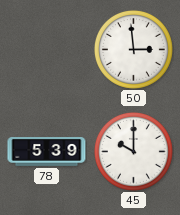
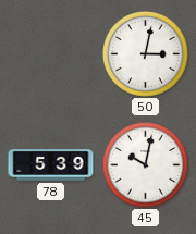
50: 2:59 -> 3:02
45: 10:00 -> 10:02
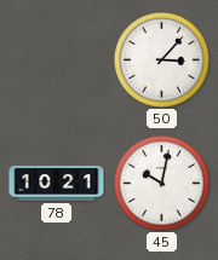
50: 3:02 -> 3:07
78: 5:39 -> 10:21
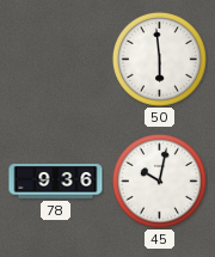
50: 3:07 -> 5:59
78: 10:21 -> 9:36
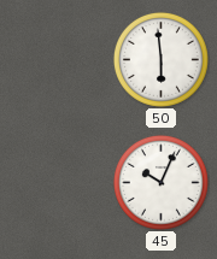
78: 9:36 -> none
45: 10:02 -> 10:04
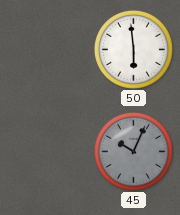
45 dial: white -> grey
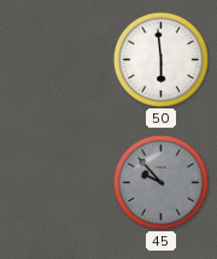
45: 10:04 -> 9:53
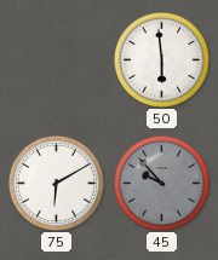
75: none -> 6:10
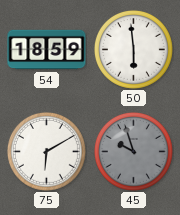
54: none -> 18:59
45: 9:53 -> 9:57
